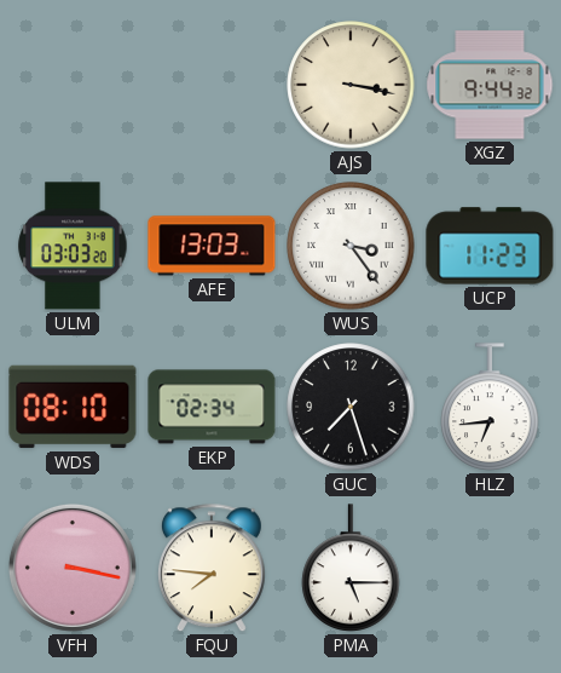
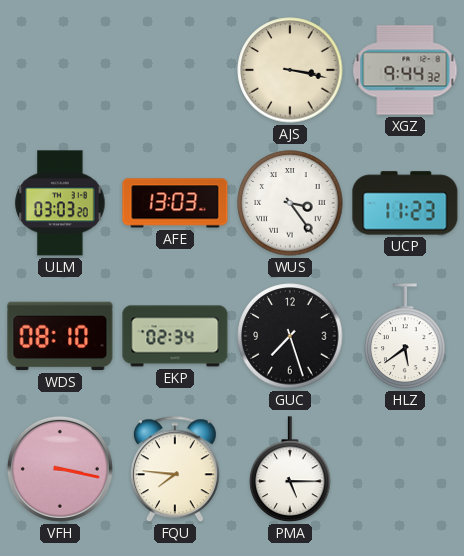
HLZ: 6:44 -> 5:39
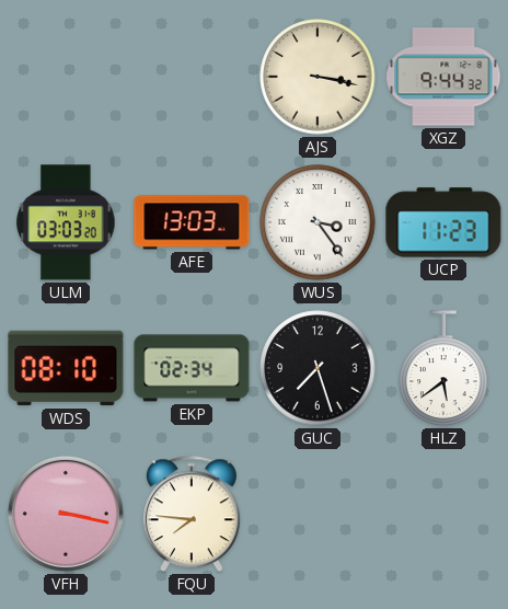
PMA: 5:15 -> none
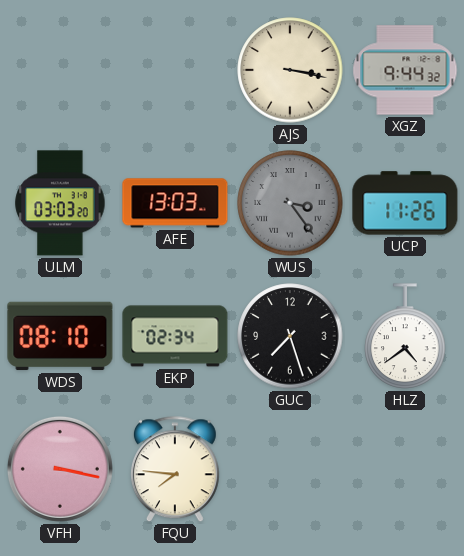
WUS dial: white -> grey
UCP: 11:23 -> 11:26
HLZ: 5:39 -> 4:39
